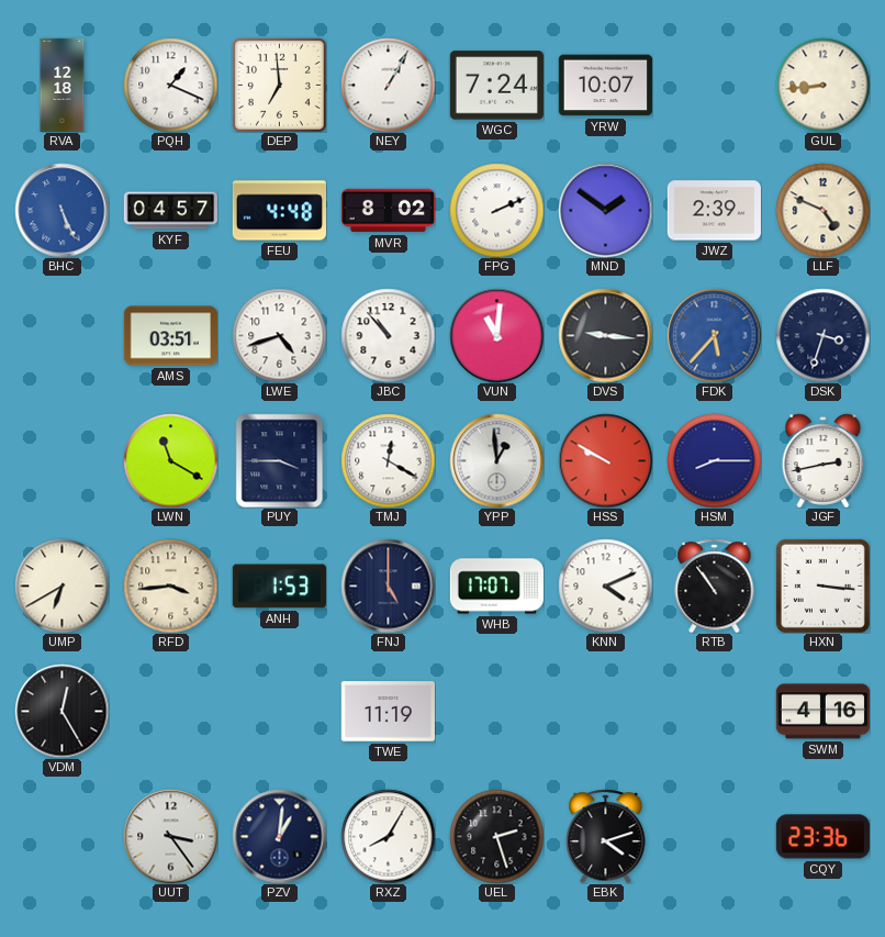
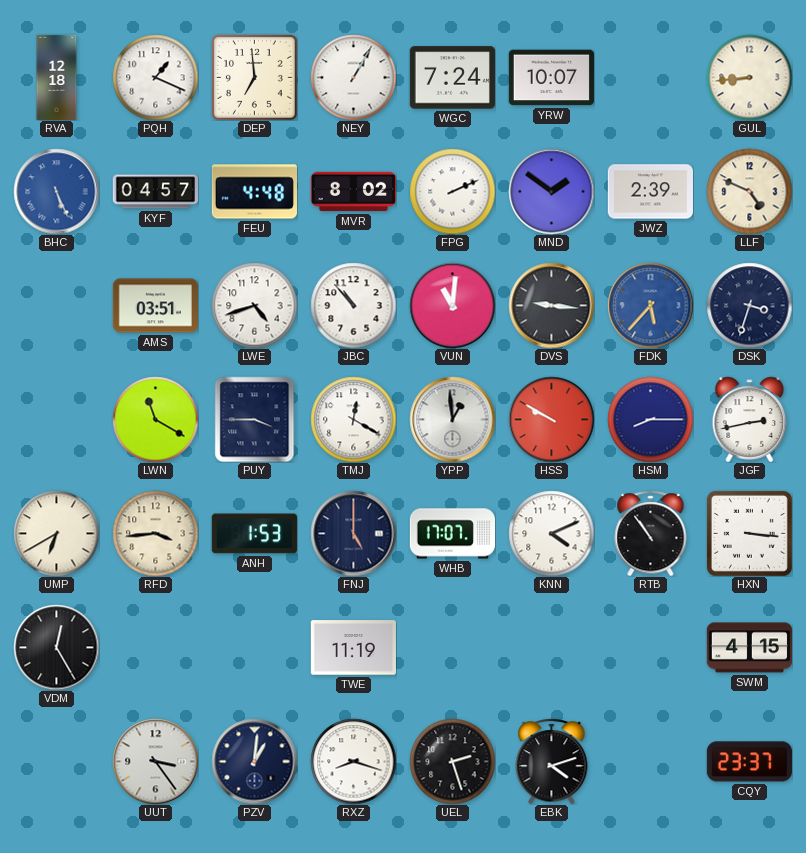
SWM: 4:16 -> 4:15
RXZ: 8:05 -> 8:18
CQY: 23:36 -> 23:37
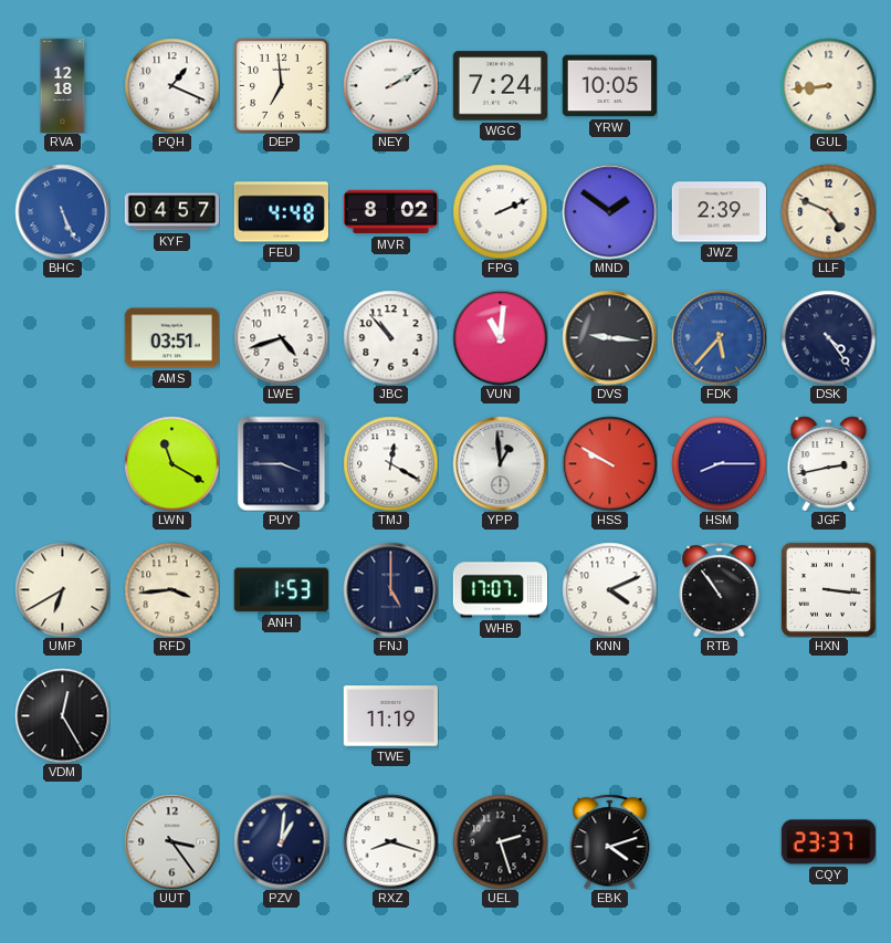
NEY: 1:05 -> 2:10
YRW: 10:07 -> 10:05
DSK: 3:33 -> 4:24
SWM: 4:15 -> none
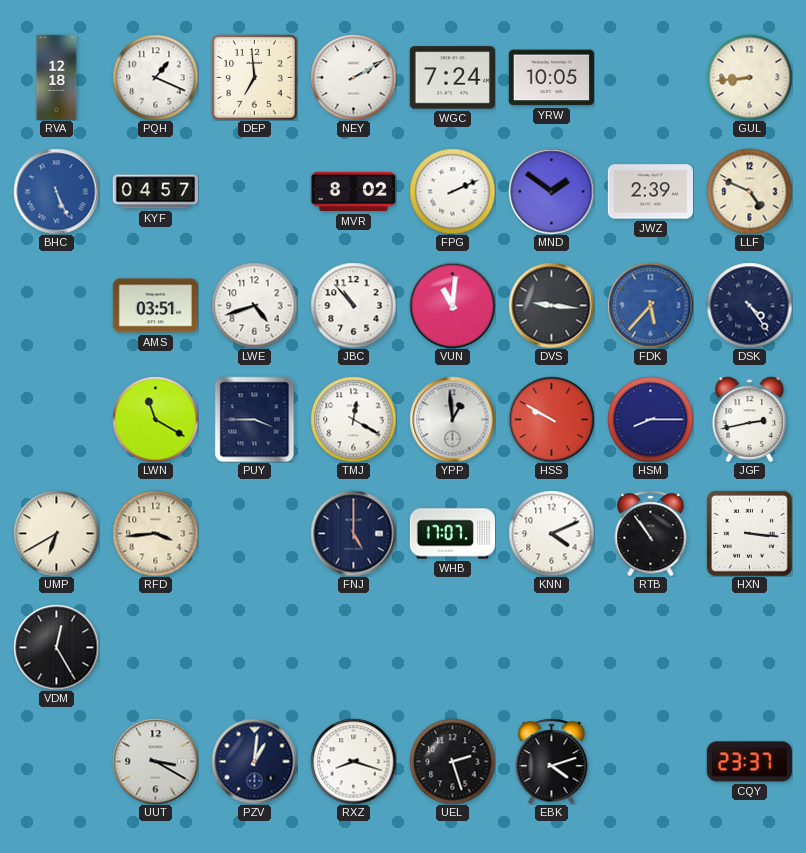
FEU: 4:48 -> none
ANH: 1:53 -> none
TWE: 11:19 -> none
UUT: 3:24 -> 3:20
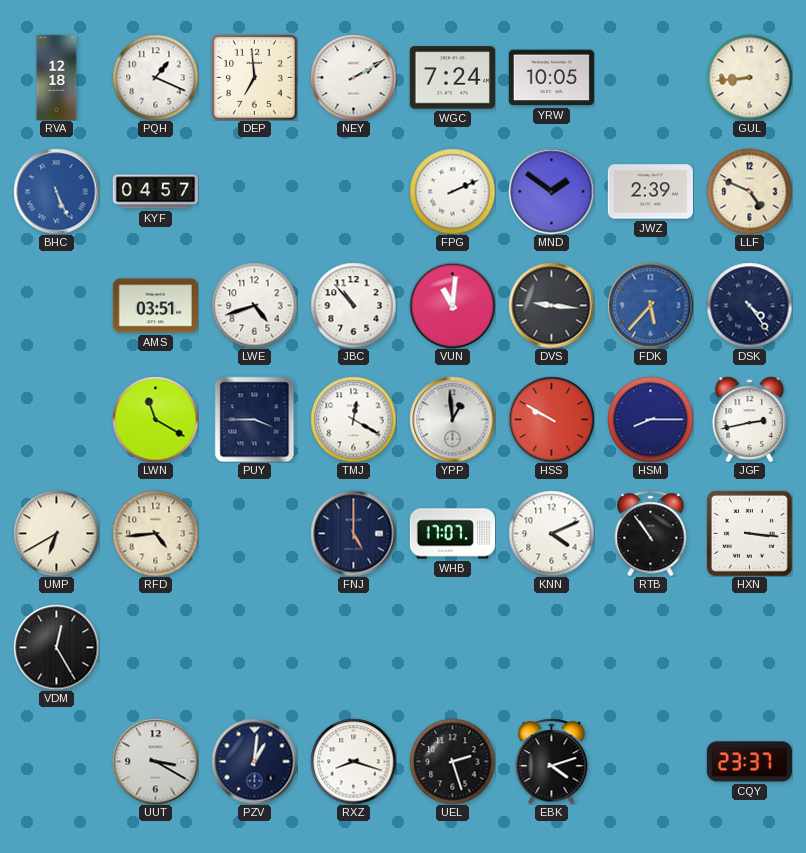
MVR: 8:02 -> none
RFD: 3:44 -> 4:44
